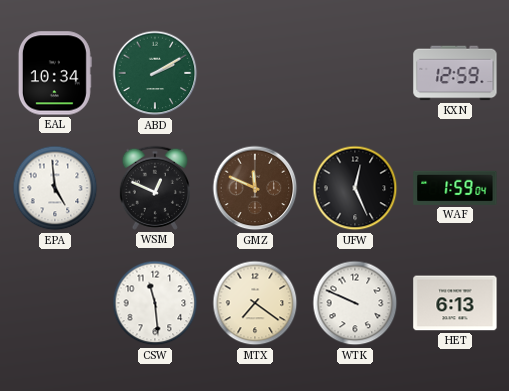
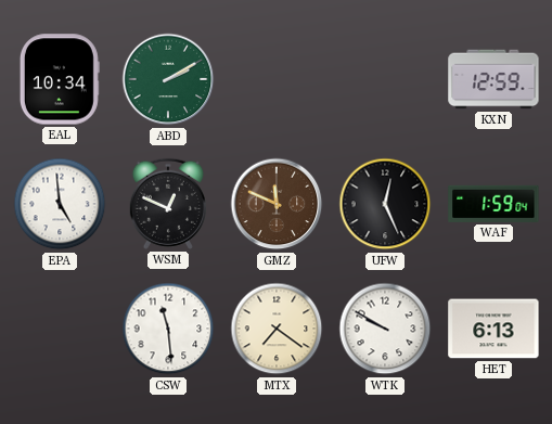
WTK: 9:49 -> 9:50
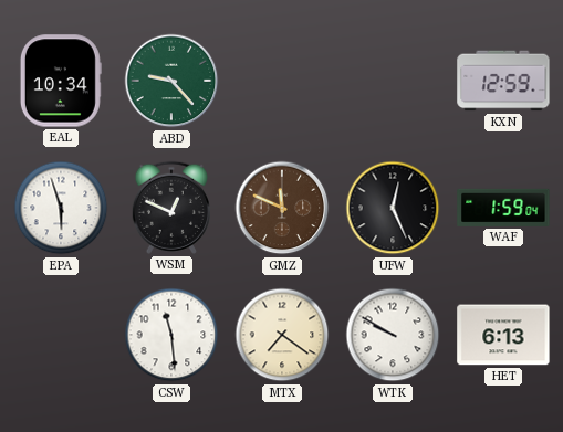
ABD: 2:10 -> 9:23
EPA: 4:59 -> 5:57
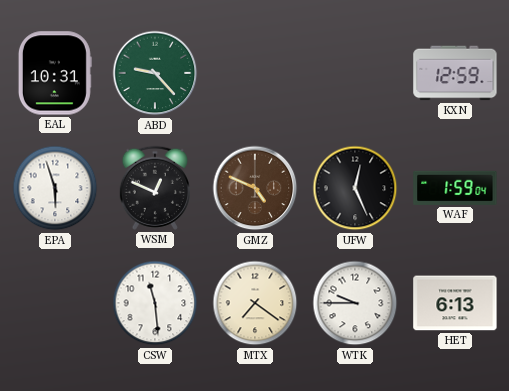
EAL: 10:34 -> 10:31
GMZ: 11:49 -> 4:49
WTK: 9:50 -> 9:45
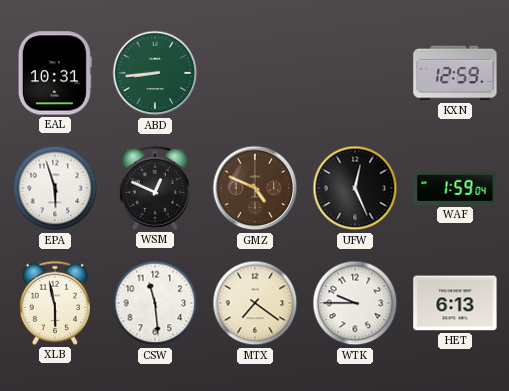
ABD: 9:23 -> 8:44
XLB: none -> 5:58
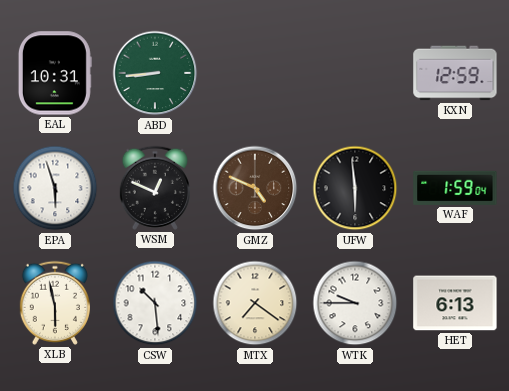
UFW: 12:26 -> 5:59
CSW: 11:29 -> 10:29
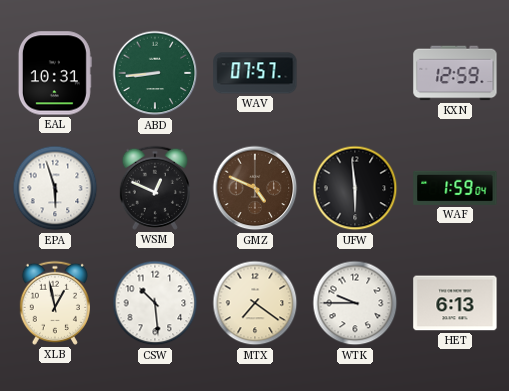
WAV: none -> 07:57
XLB: 5:58 -> 12:58
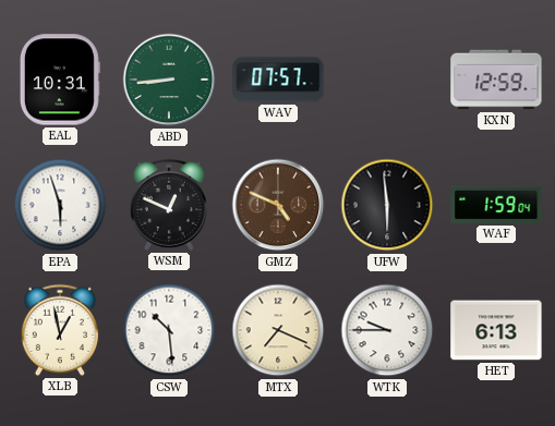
MTX: 7:21 -> 7:19
